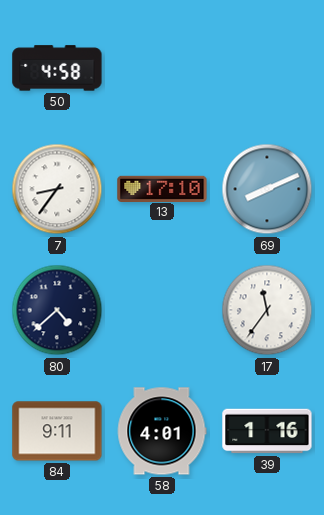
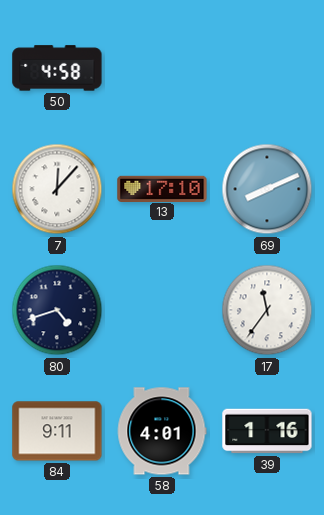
7: 8:36 -> 12:07
80: 4:38 -> 4:42
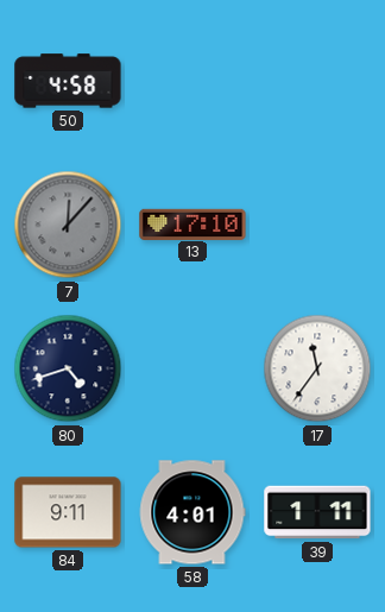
7 dial: white -> grey
69: 8:11 -> none
39: 1:16 -> 1:11
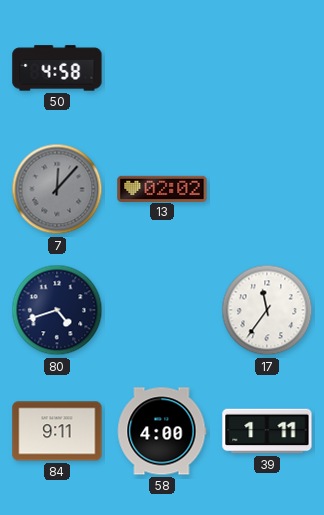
13: 17:10 -> 02:02
58: 4:01 -> 4:00
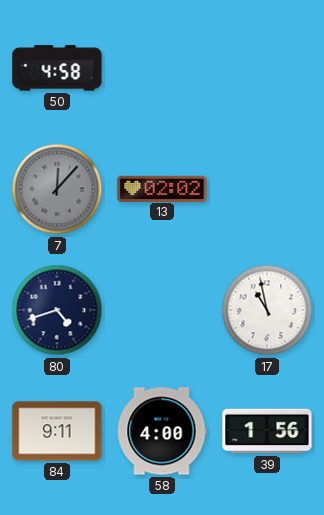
17: 11:36 -> 10:58
39: 1:11 -> 1:56
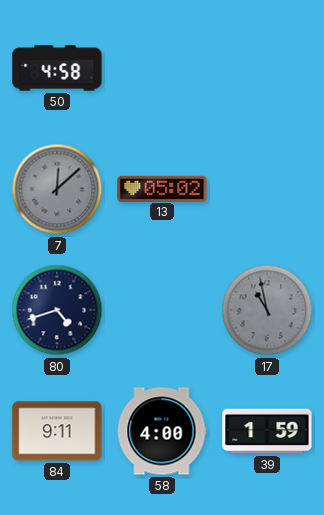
7: 12:07 -> 12:08
13: 02:02 -> 05:02
17 dial: white -> grey
39: 1:56 -> 1:59
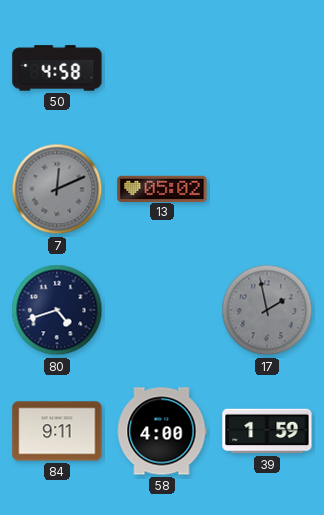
7: 12:08 -> 12:11
17: 10:58 -> 1:58
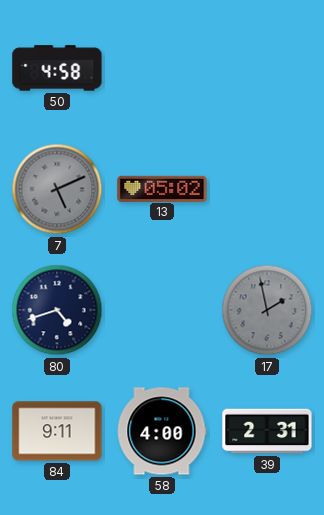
7: 12:11 -> 5:11
39: 1:59 -> 2:31
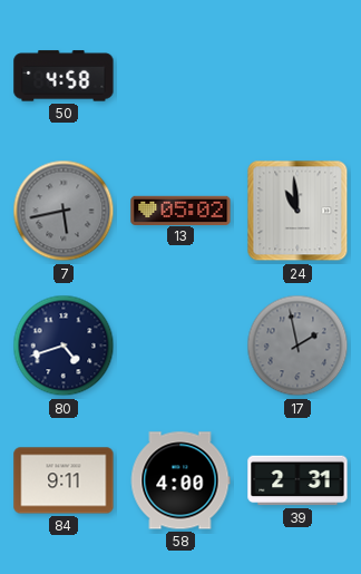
7: 5:11 -> 5:43
24: none -> 10:59
